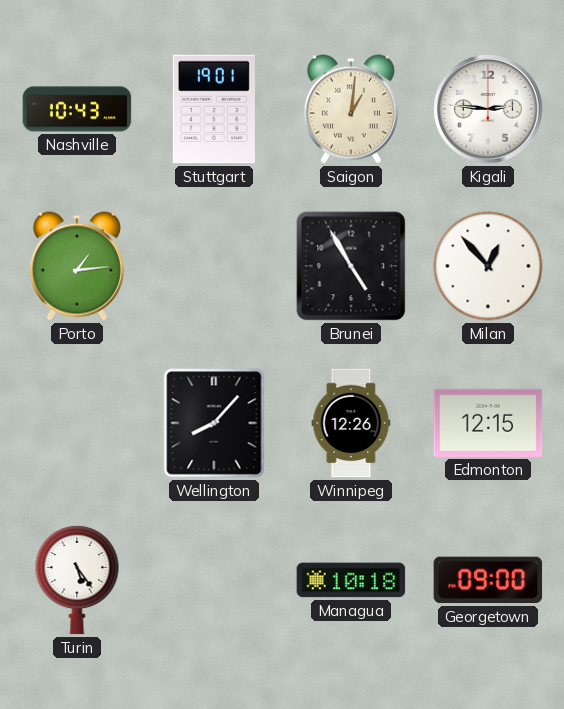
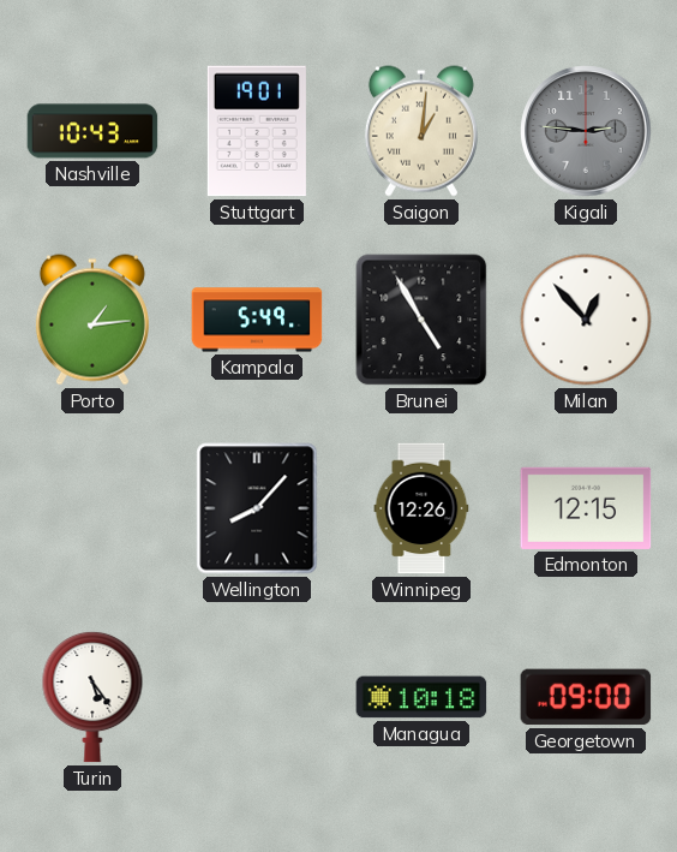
Kigali dial: white -> grey
Kampala: none -> 5:49
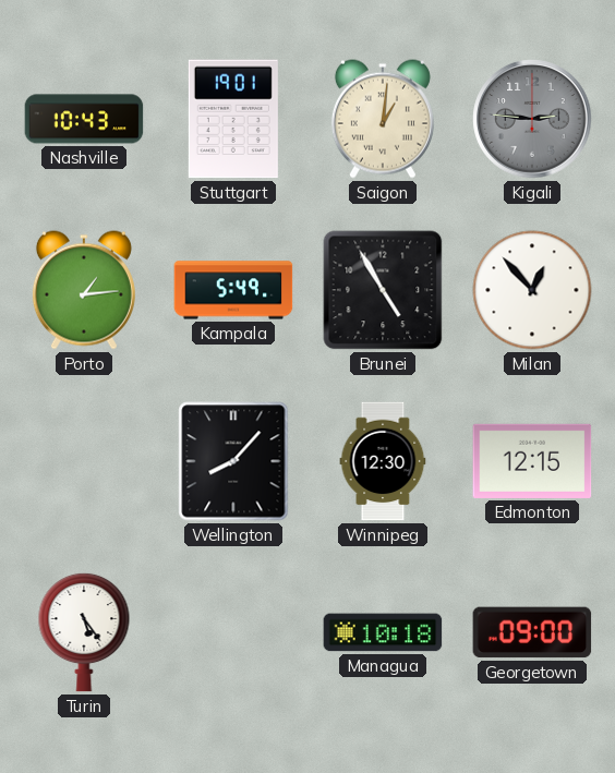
Winnipeg: 12:26 -> 12:30
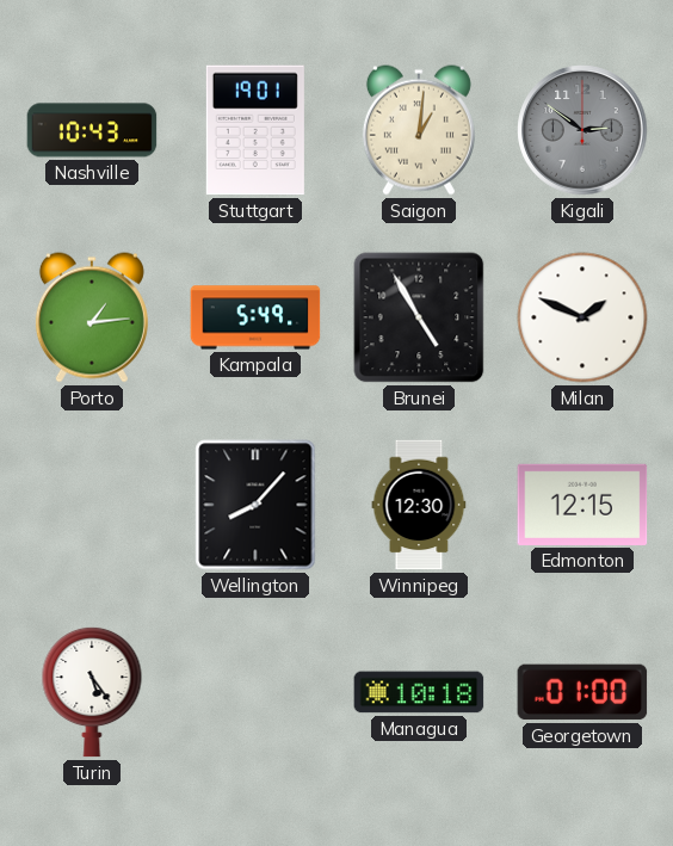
Kigali: 2:46 -> 2:51
Milan: 12:53 -> 1:49
Georgetown: 09:00 -> 01:00
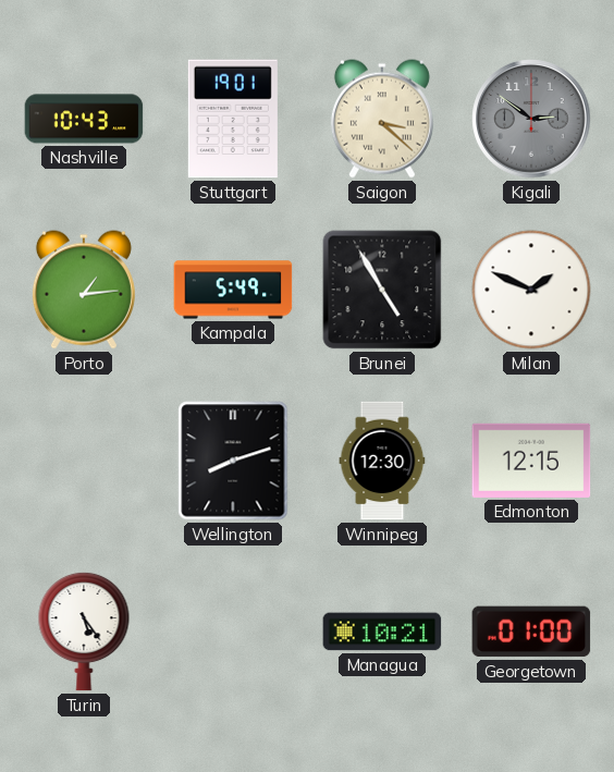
Saigon: 1:01 -> 3:22
Wellington: 8:07 -> 8:12
Managua: 10:18 -> 10:21
